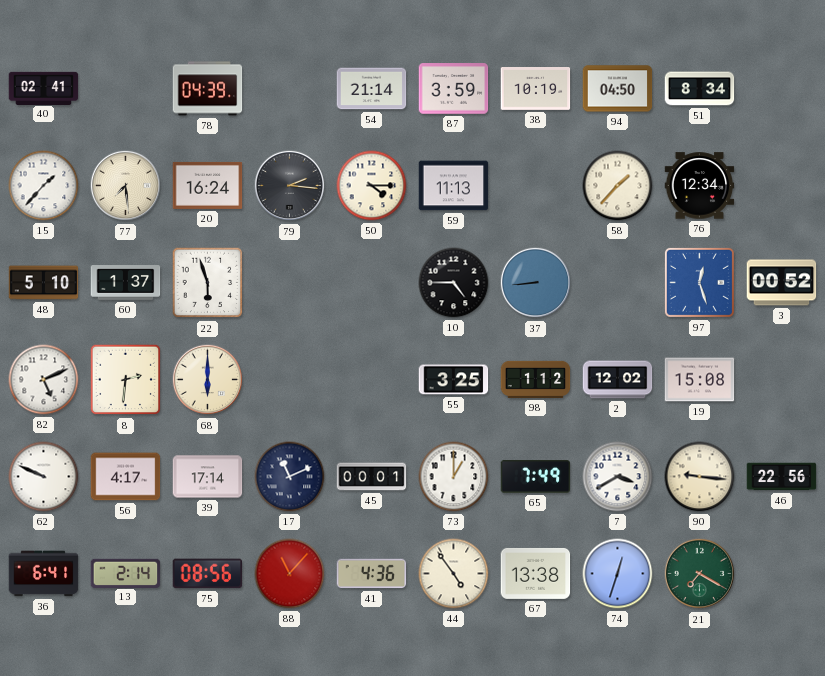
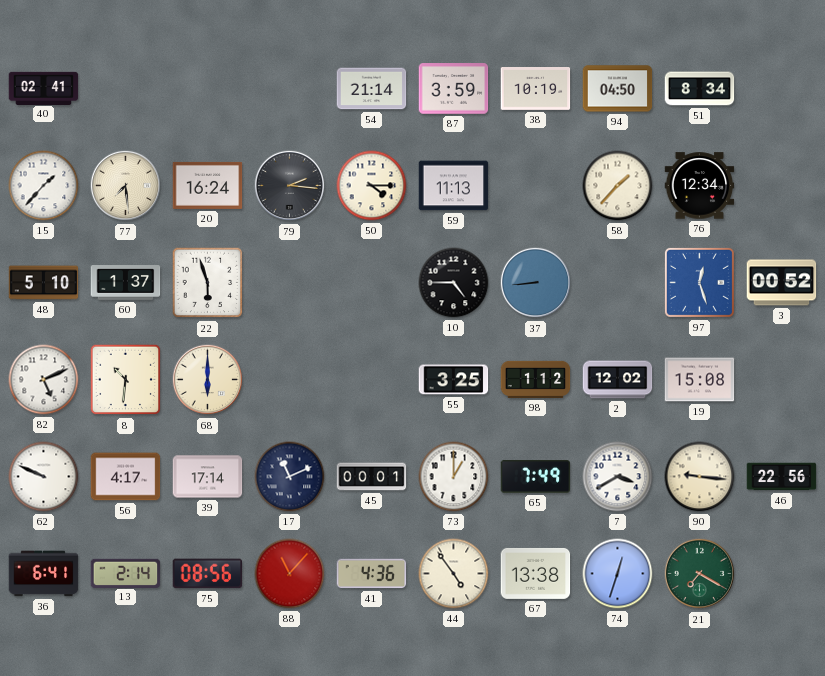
78: 04:39 -> none
8: 2:31 -> 10:31
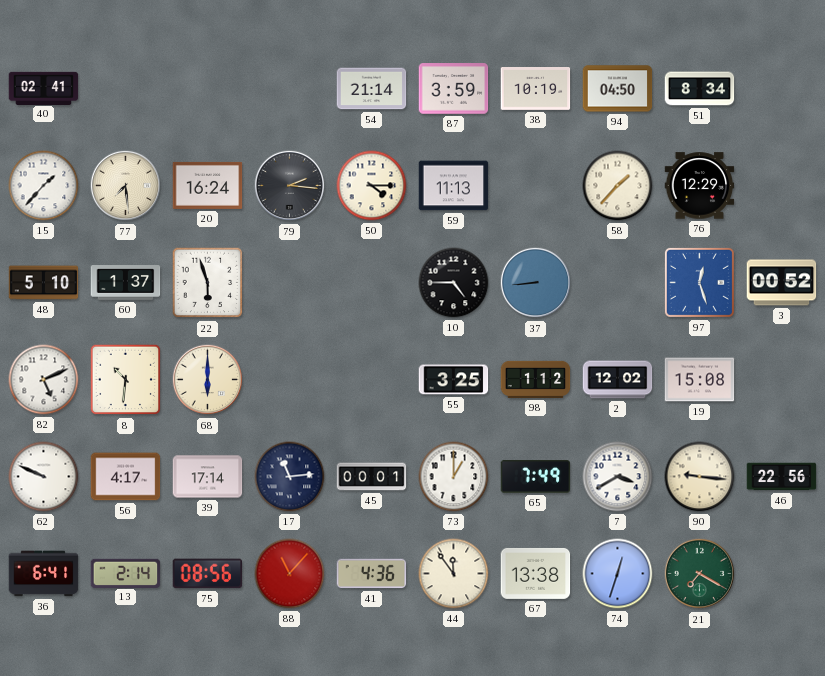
76: 12:34 -> 12:29
17: 11:11 -> 11:14
44: 4:54 -> 11:54
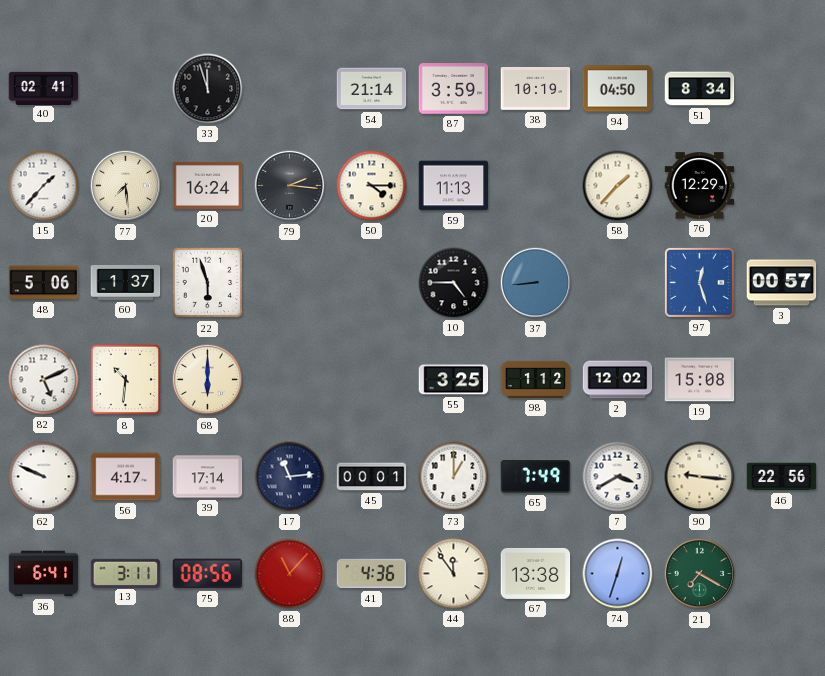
33: none -> 11:57
48: 5:10 -> 5:06
3: 00:52 -> 00:57
13: 2:14 -> 3:11
